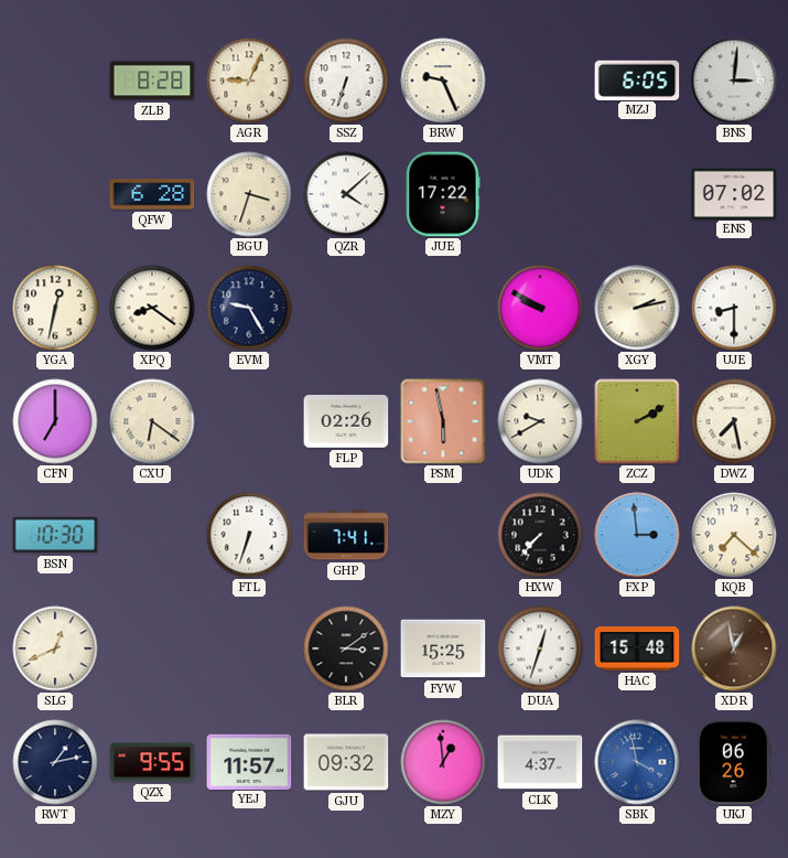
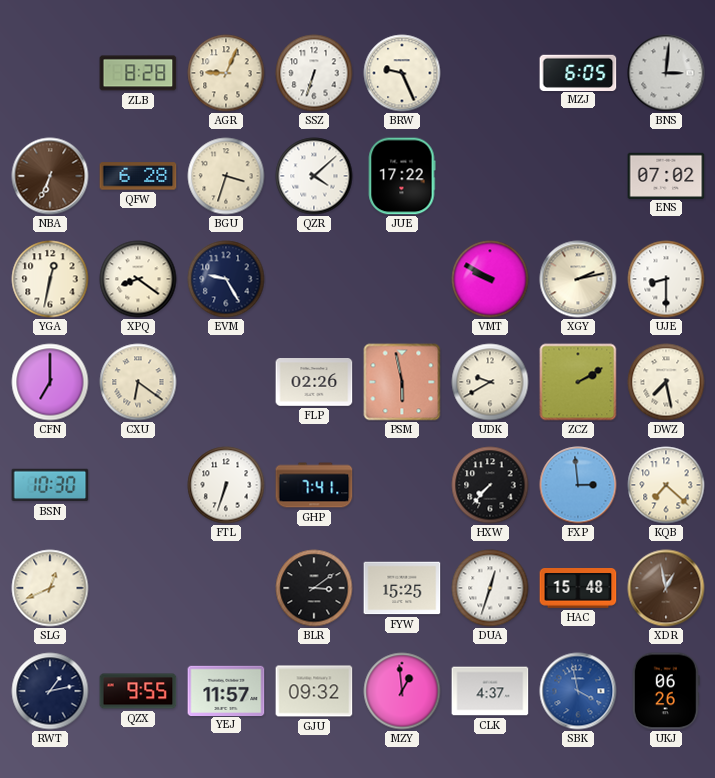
NBA: none -> 6:34
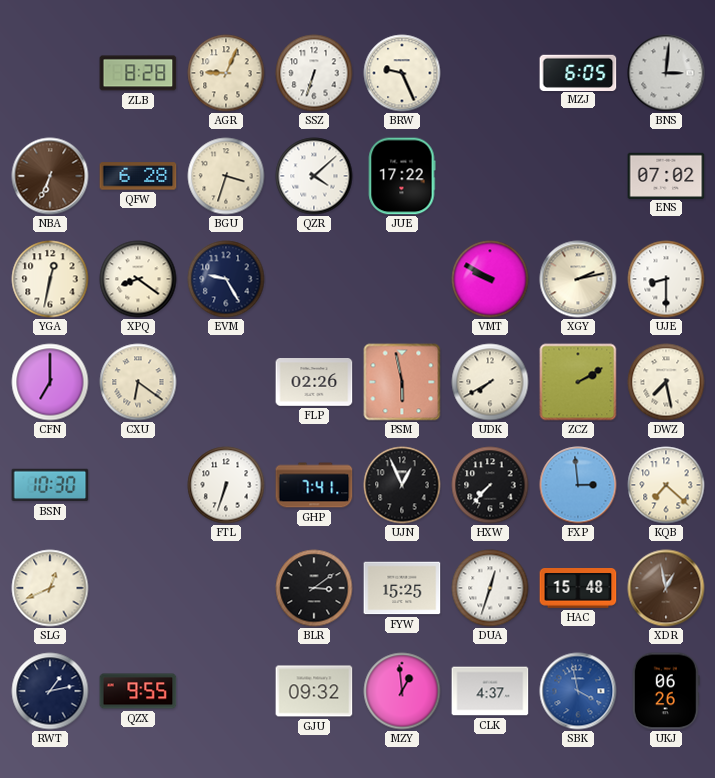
UDK: 9:40 -> 7:40
UJN: none -> 12:56
YEJ: 11:57 -> none
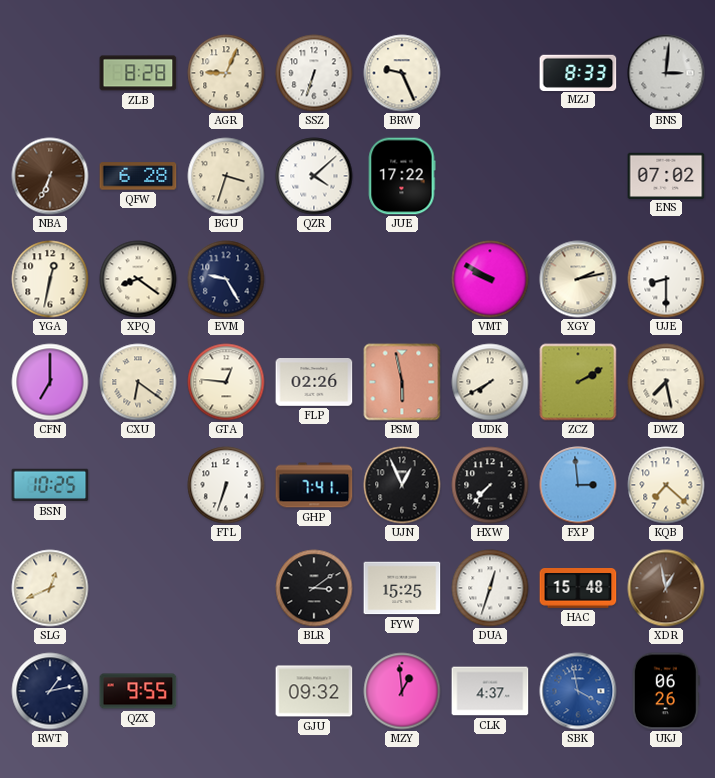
MZJ: 6:05 -> 8:33
GTA: none -> 12:46
BSN: 10:30 -> 10:25
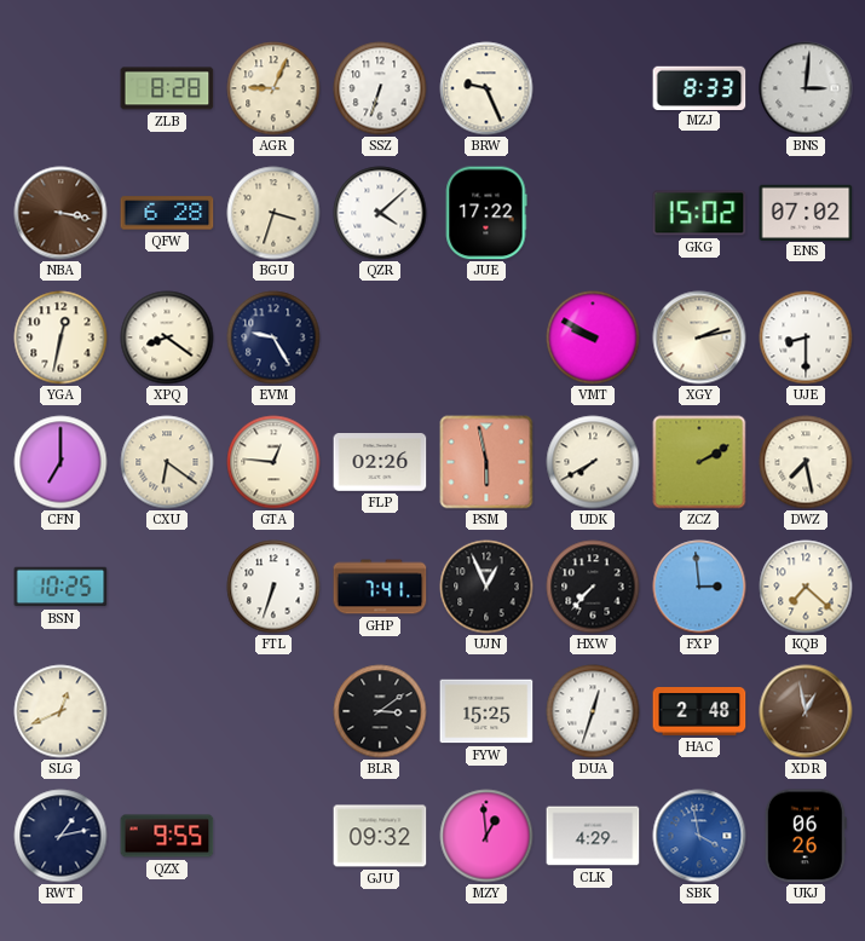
NBA: 6:34 -> 3:17
GKG: none -> 15:02
HAC: 15:48 -> 2:48
CLK: 4:37 -> 4:29
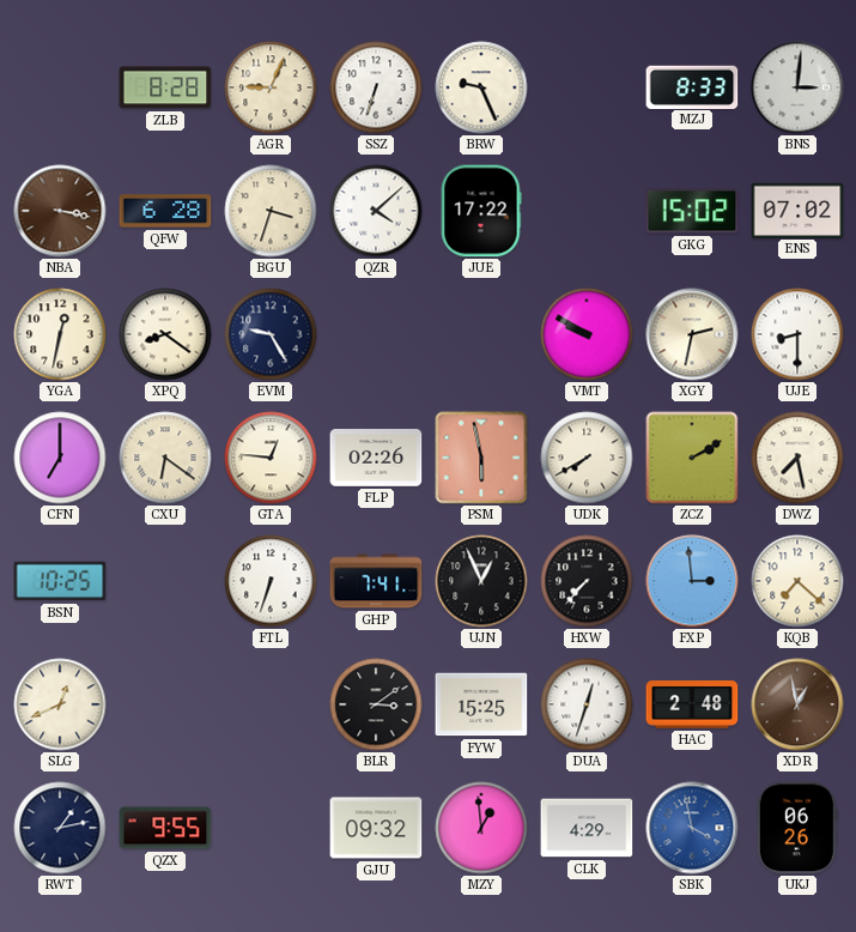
XGY: 2:13 -> 2:32
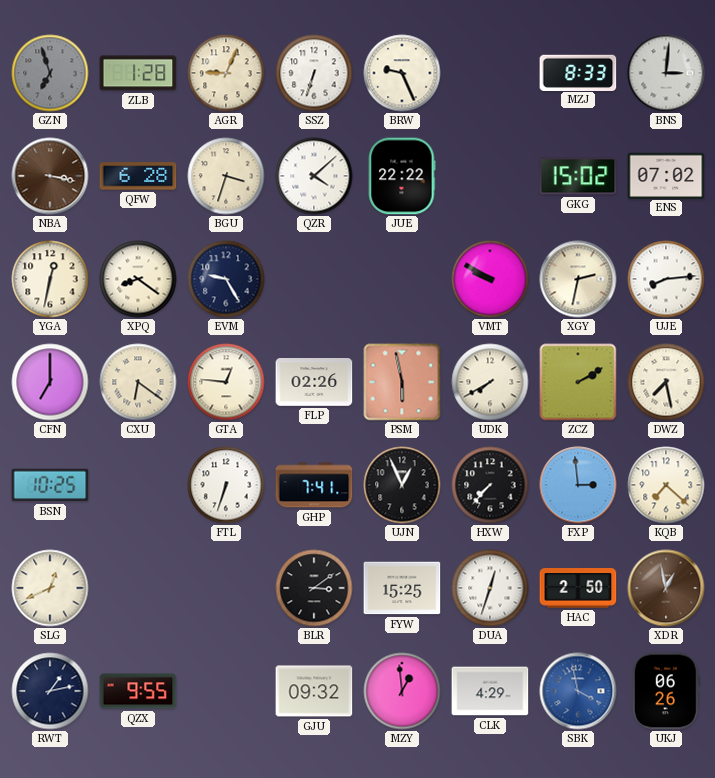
GZN: none -> 6:57
ZLB: 8:28 -> 1:28
JUE: 17:22 -> 22:22
UJE: 8:30 -> 8:14
HAC: 2:48 -> 2:50
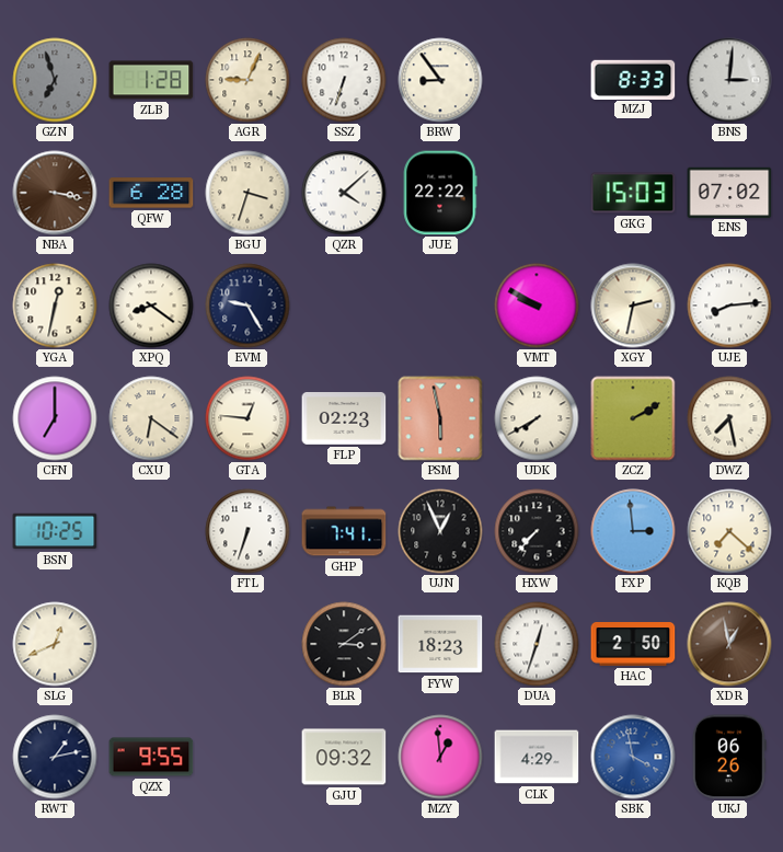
BRW: 9:26 -> 8:54
GKG: 15:02 -> 15:03
FLP: 02:26 -> 02:23
FYW: 15:25 -> 18:23
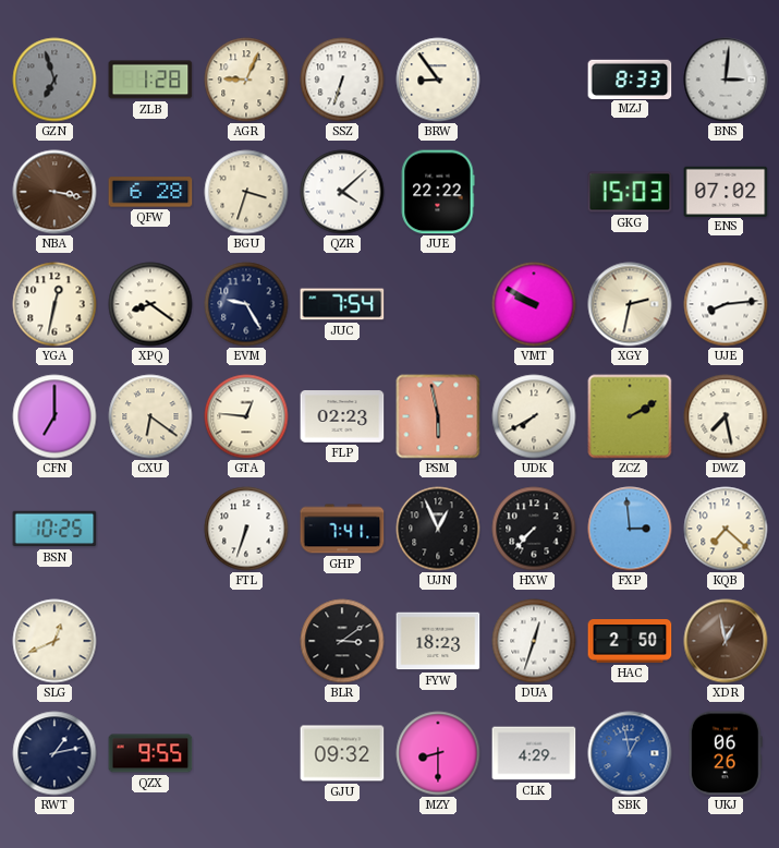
JUC: none -> 7:54
MZY: 12:59 -> 8:30
SBK: 3:58 -> 12:58
